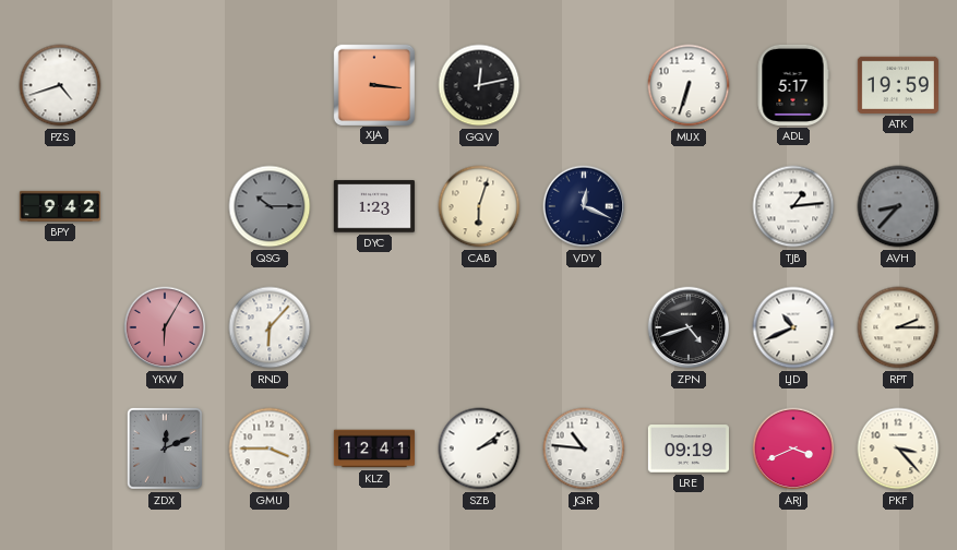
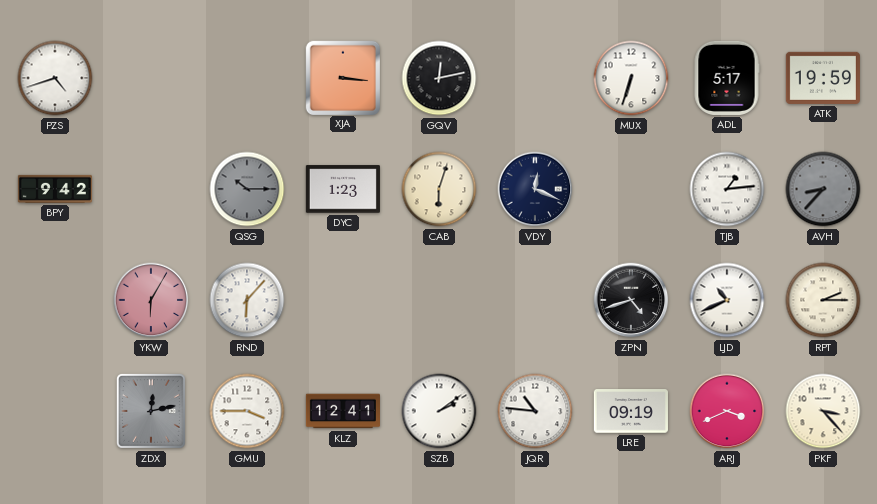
ZDX: 12:11 -> 12:13
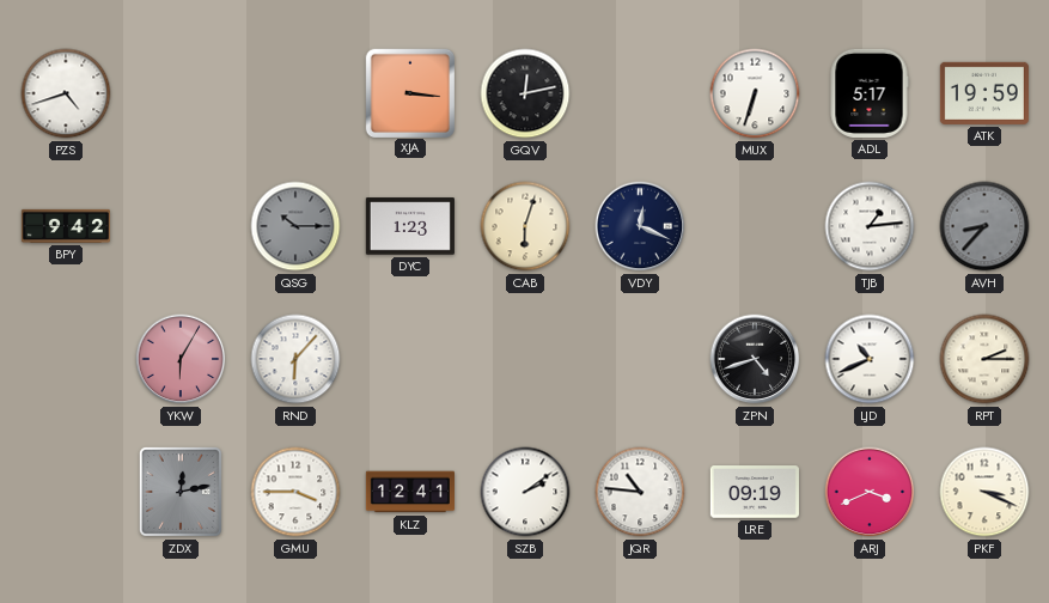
PKF: 3:23 -> 3:19
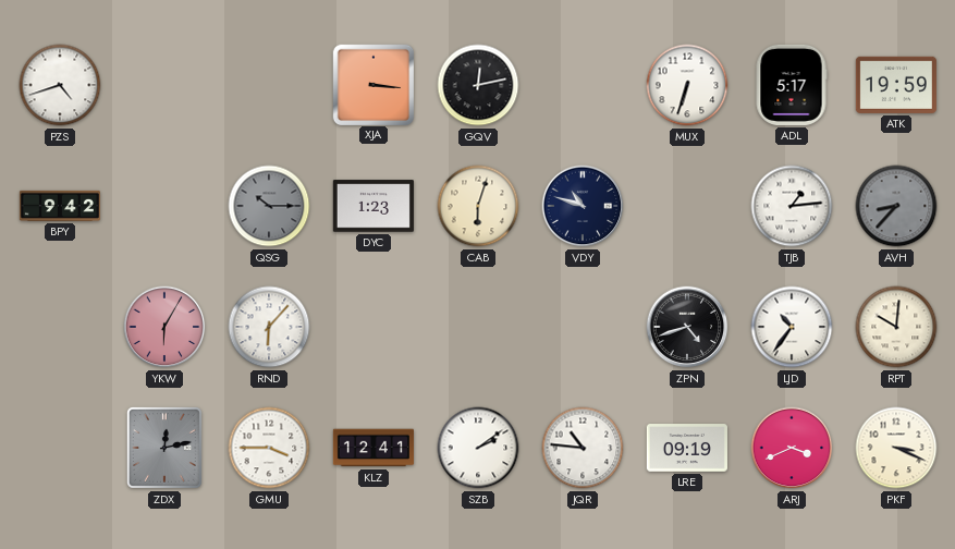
VDY: 12:19 -> 10:48
LJD: 10:41 -> 10:36
RPT: 2:15 -> 10:01
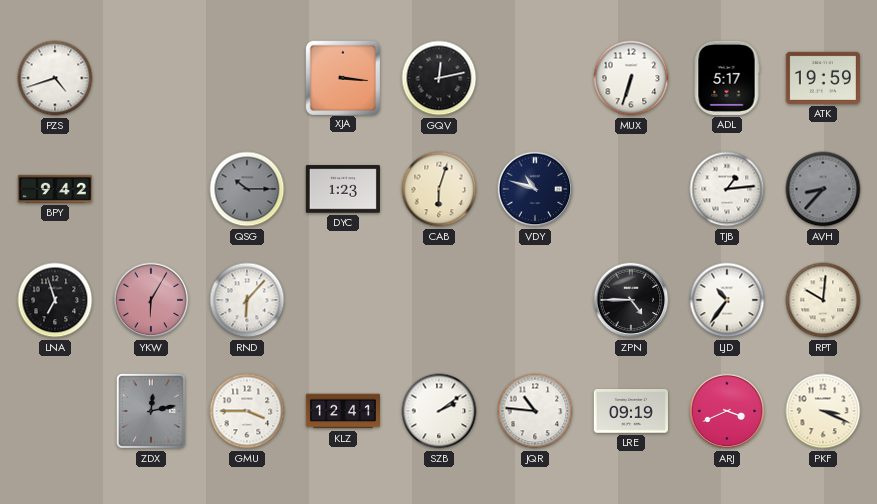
LNA: none -> 6:57
ZPN: 4:42 -> 4:45
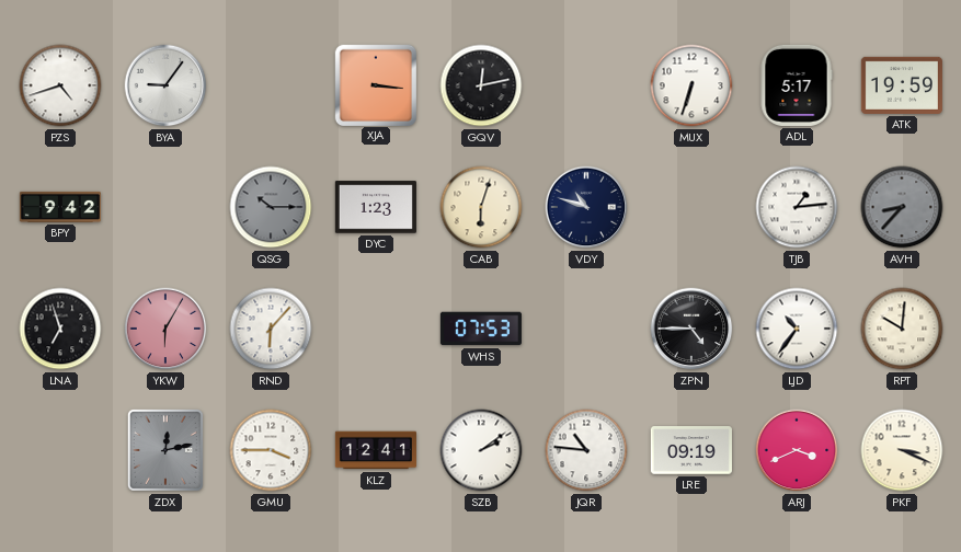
BYA: none -> 9:06
WHS: none -> 07:53
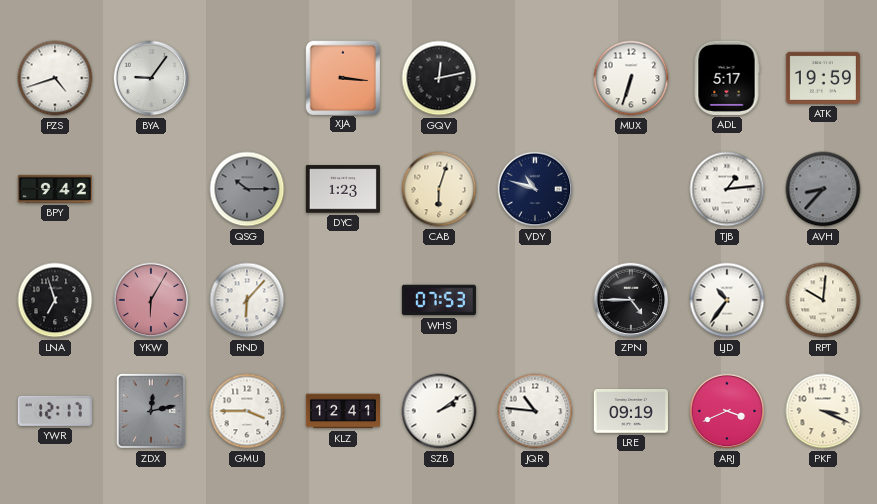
YWR: none -> 12:17
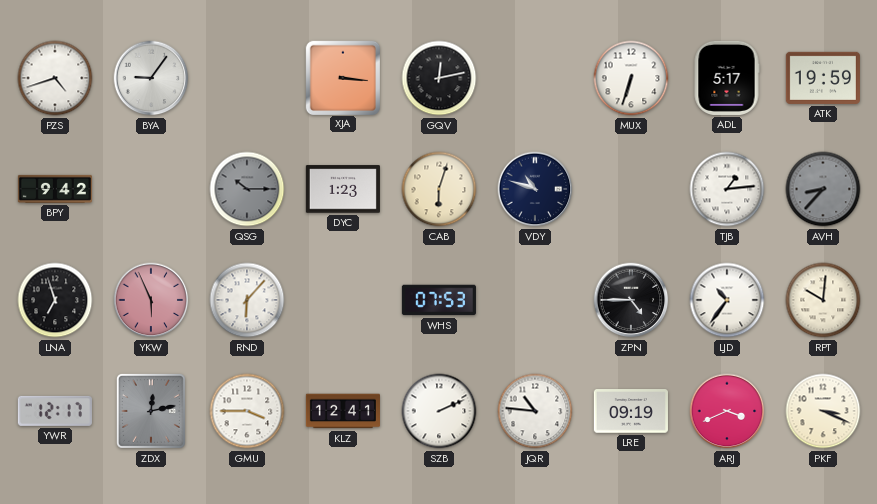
YKW: 6:05 -> 5:56
SZB: 2:09 -> 2:11
